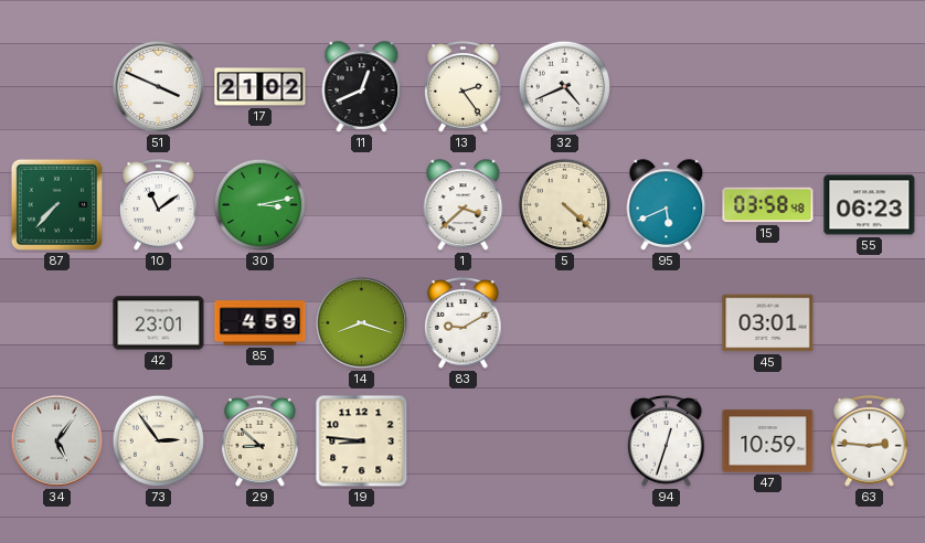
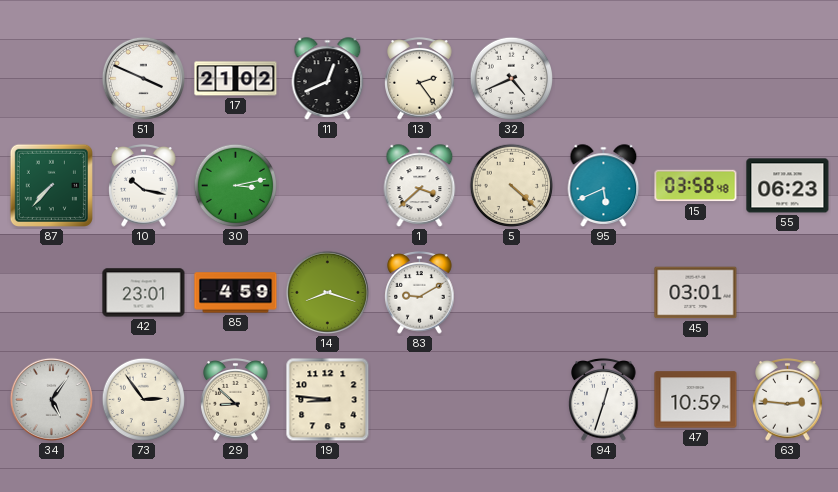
10: 11:09 -> 10:17
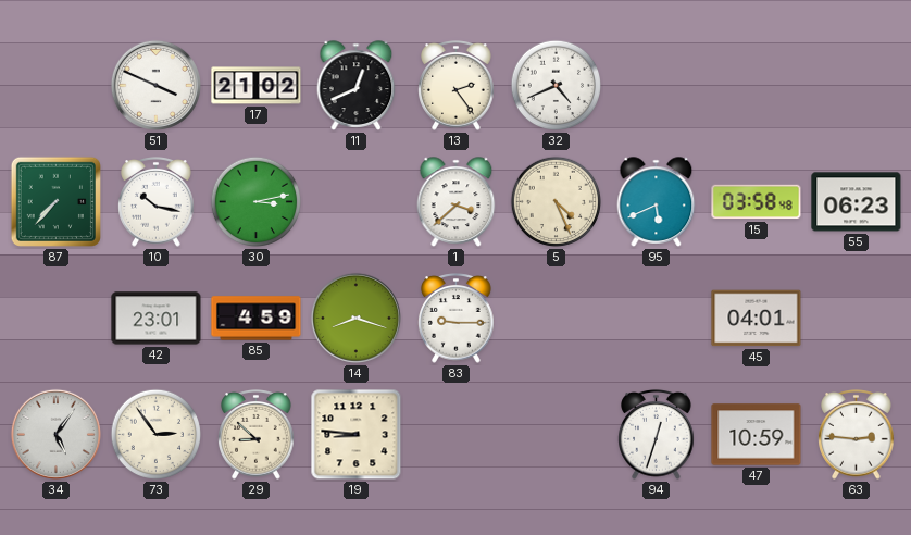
5: 4:22 -> 4:26
83: 9:10 -> 9:15
45: 03:01 -> 04:01
